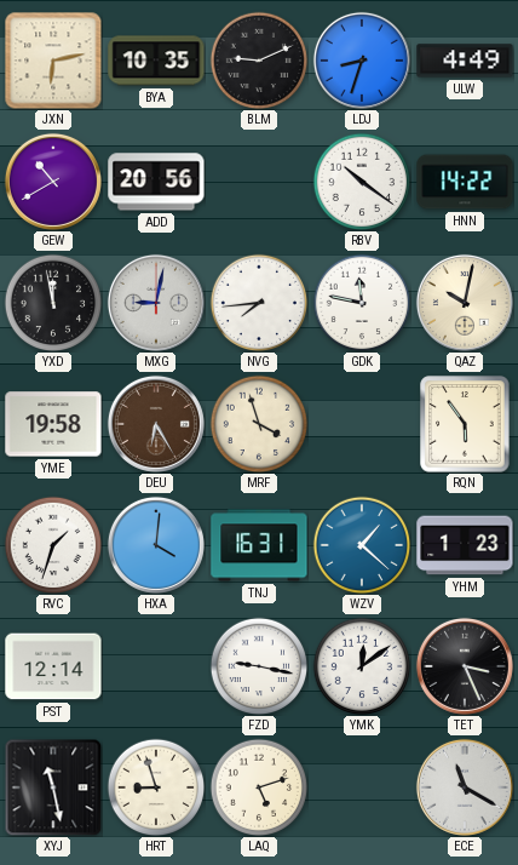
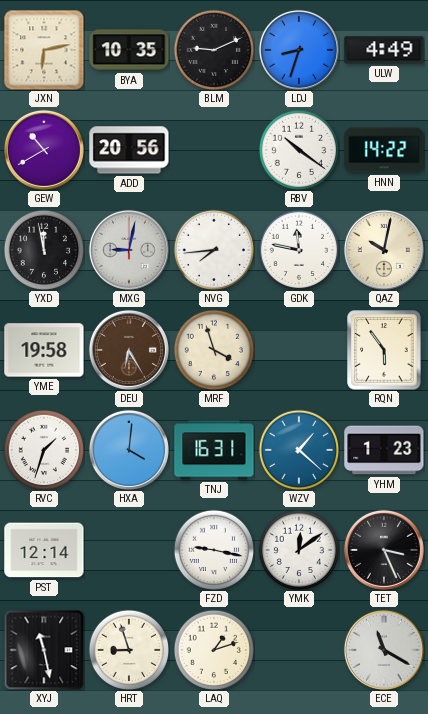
LAQ: 5:12 -> 1:12
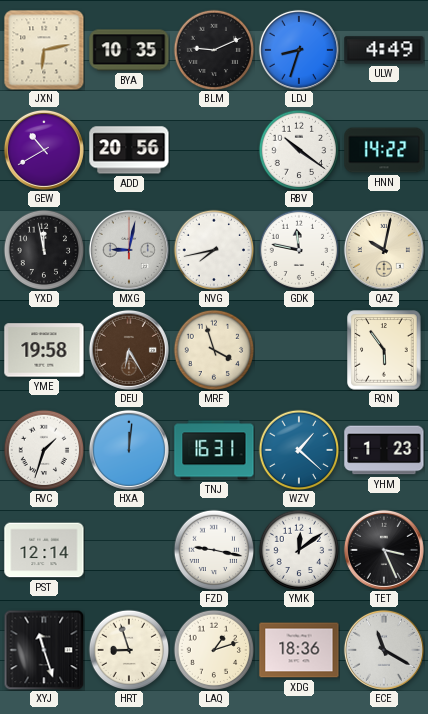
NVG: 7:44 -> 7:43
HXA: 4:01 -> 12:01
XYJ: 11:28 -> 11:27
XDG: none -> 18:36
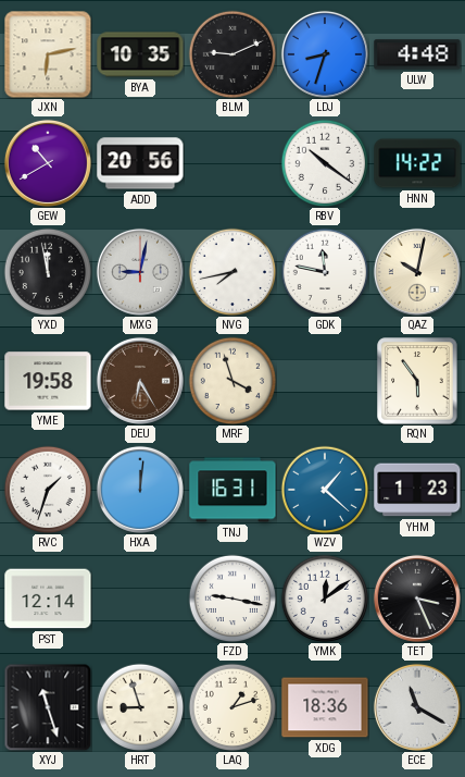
ULW: 4:49 -> 4:48
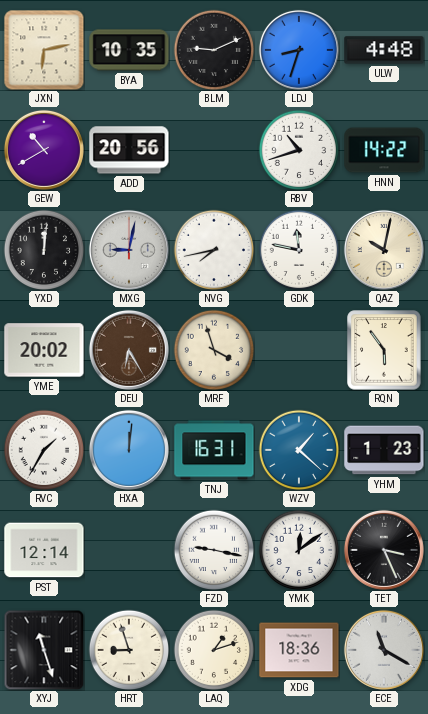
RBV: 10:21 -> 10:42
YXD: 11:58 -> 12:01
YME: 19:58 -> 20:02
RVC: 1:33 -> 1:35
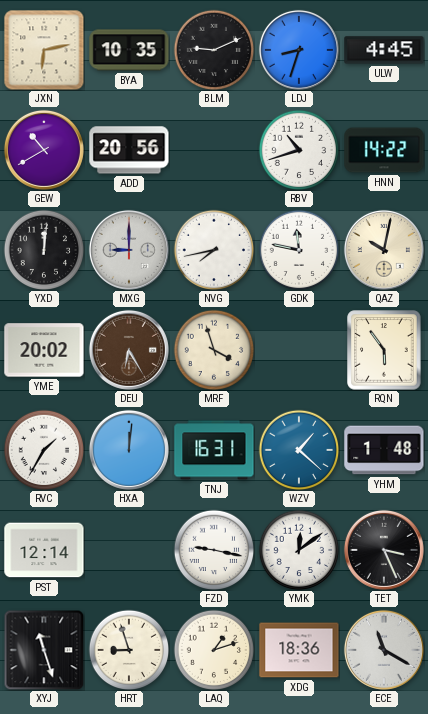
ULW: 4:48 -> 4:45
MXG: 9:02 -> 9:00
YHM: 1:23 -> 1:48
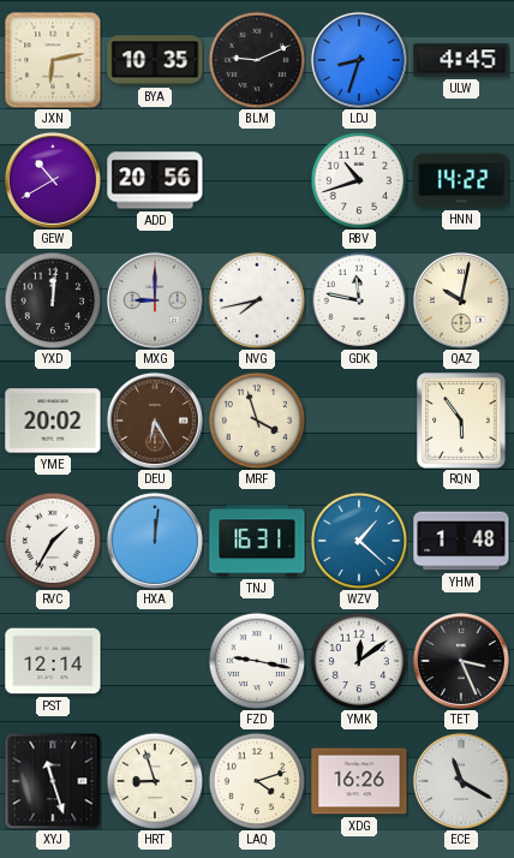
LAQ: 1:12 -> 4:12
XDG: 18:36 -> 16:26
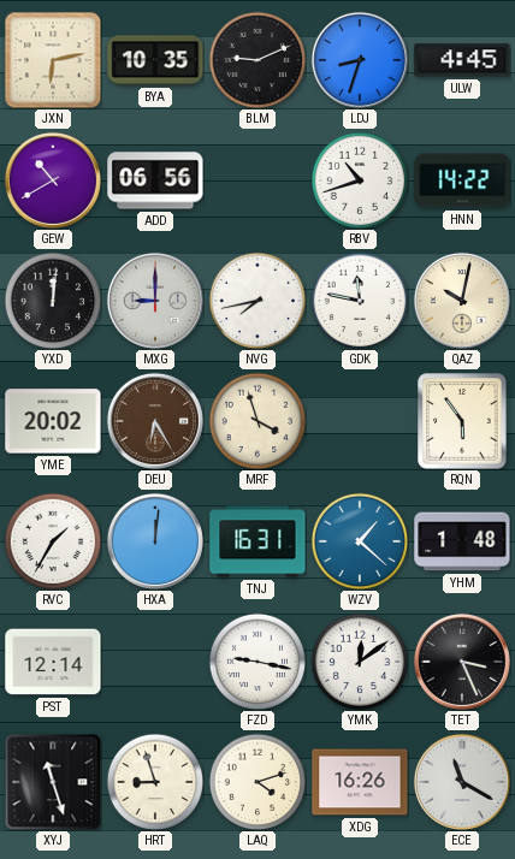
ADD: 20:56 -> 06:56
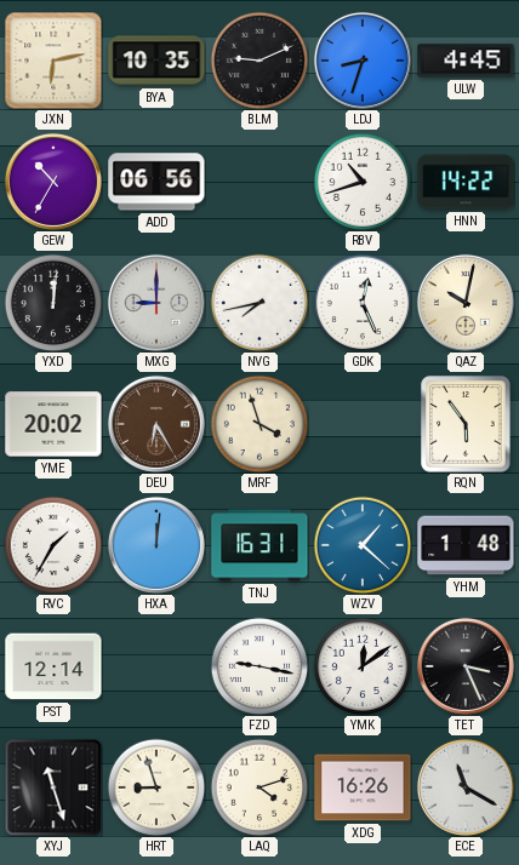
GEW: 10:40 -> 10:35
GDK: 11:47 -> 12:26
